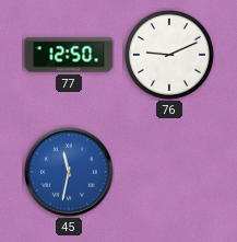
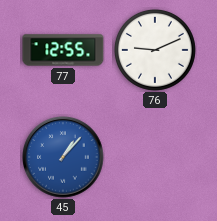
77: 12:50 -> 12:55
45: 11:32 -> 1:07
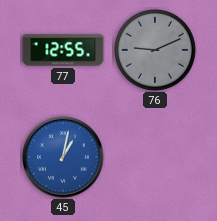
76 dial: white -> grey
45: 1:07 -> 1:02
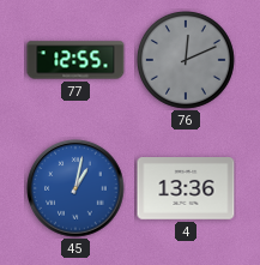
76: 9:11 -> 12:11
4: none -> 13:36
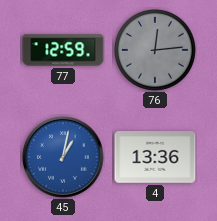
77: 12:55 -> 12:59
76: 12:11 -> 12:14
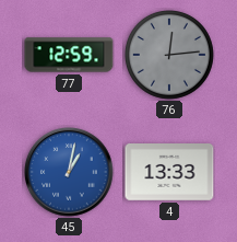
4: 13:36 -> 13:33
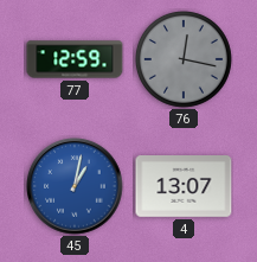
76: 12:14 -> 12:17
4: 13:33 -> 13:07
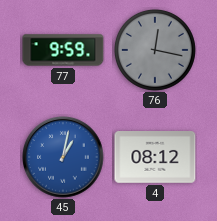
77: 12:59 -> 9:59
4: 13:07 -> 08:12
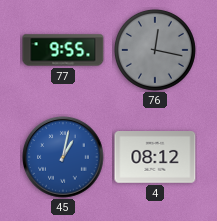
77: 9:59 -> 9:55
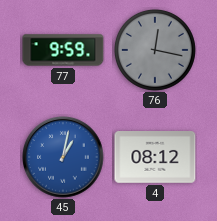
77: 9:55 -> 9:59
